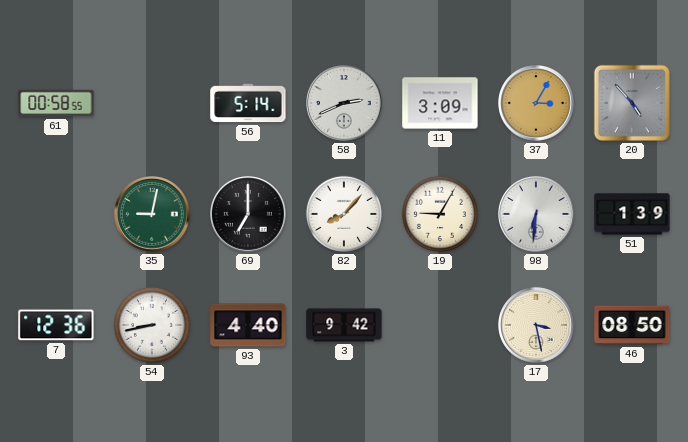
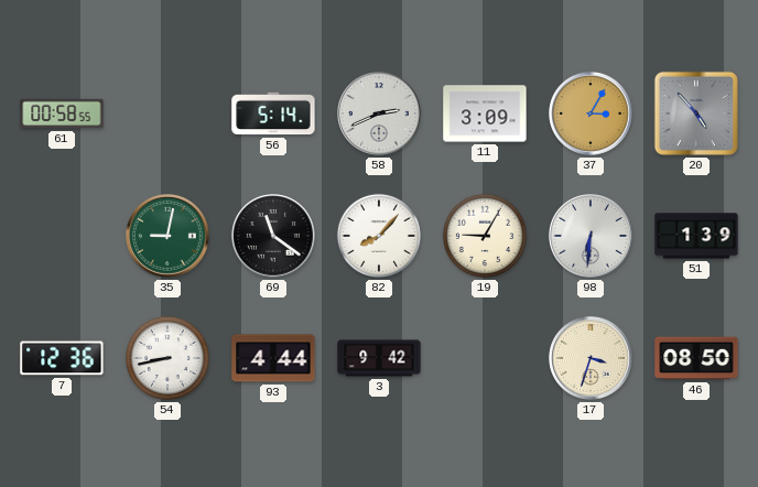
69: 7:00 -> 11:21
93: 4:40 -> 4:44
17: 3:28 -> 3:33
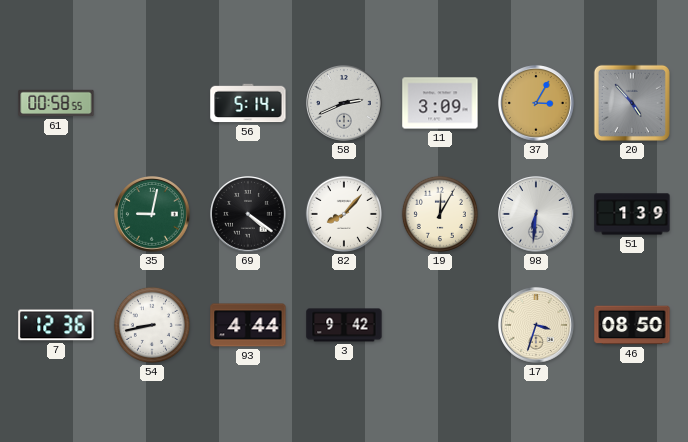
69: 11:21 -> 4:21
19: 9:05 -> 12:05
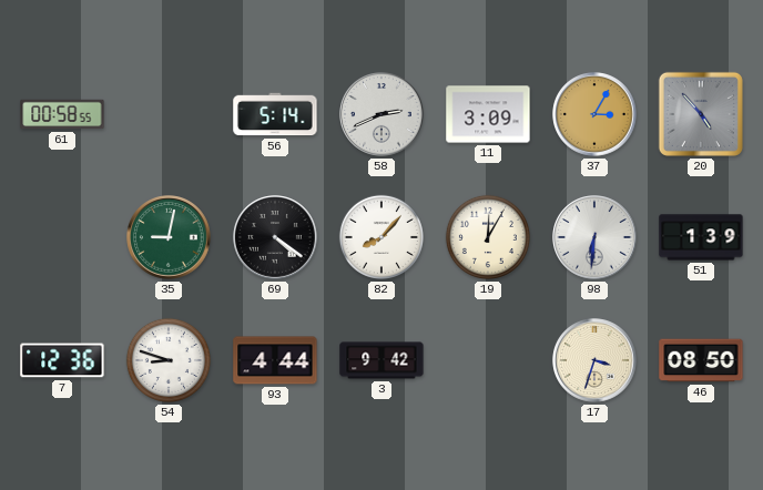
54: 8:43 -> 8:48
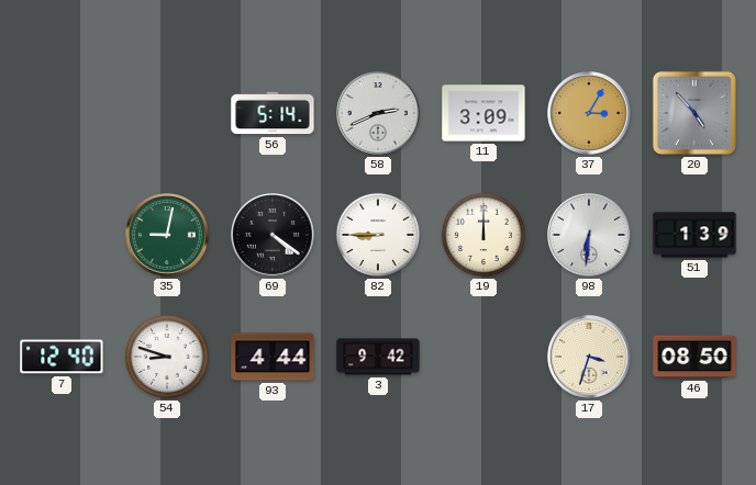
61: 00:58 -> none
82: 8:07 -> 8:45
19: 12:05 -> 12:00
7: 12:36 -> 12:40
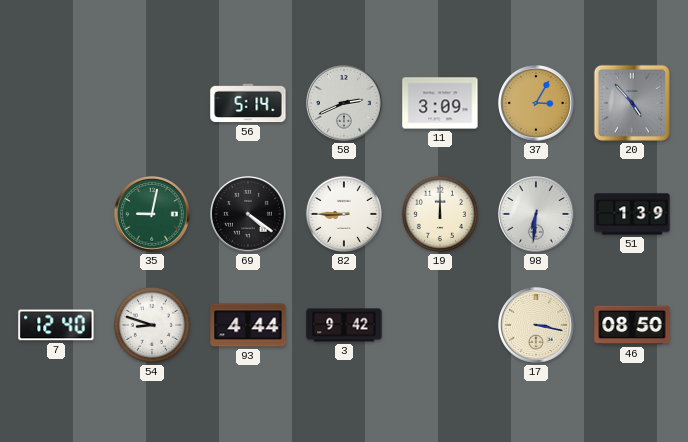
17: 3:33 -> 3:17
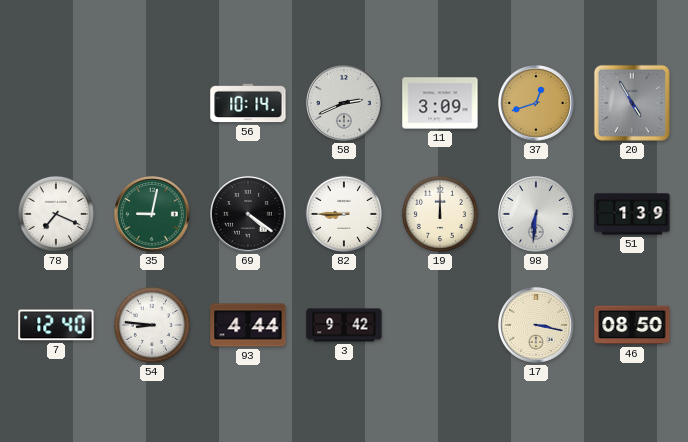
56: 5:14 -> 10:14
37: 3:05 -> 12:42
20: 4:53 -> 4:55
78: none -> 7:19
54: 8:48 -> 8:46
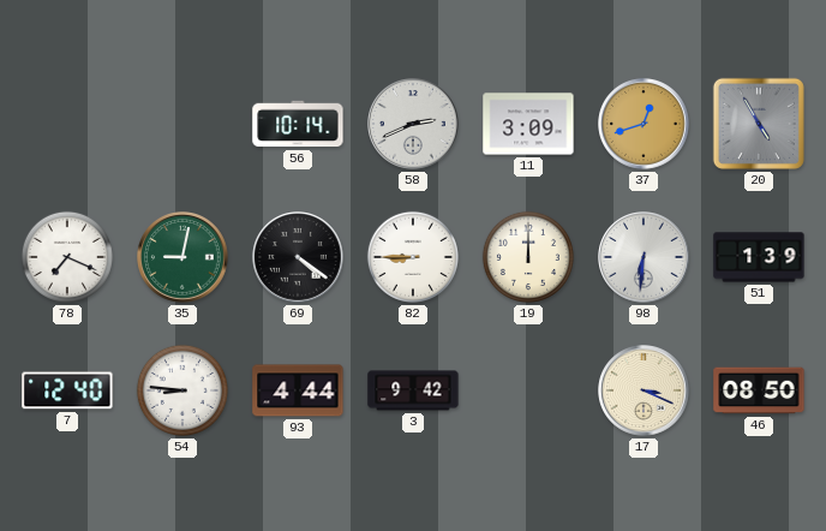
17: 3:17 -> 3:19
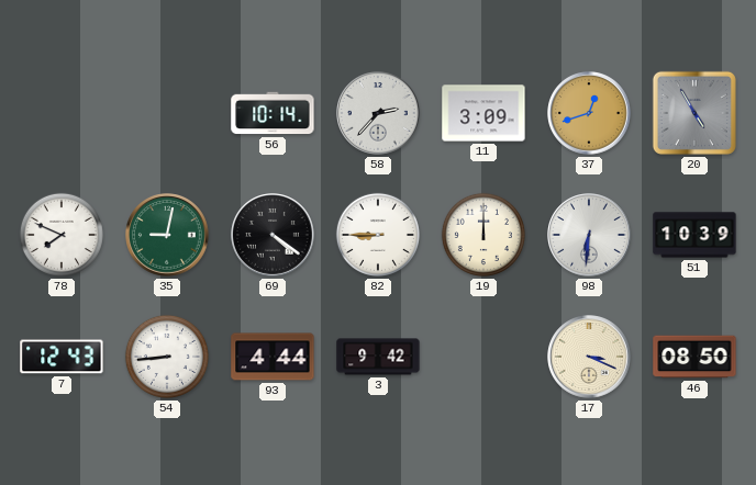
58: 2:41 -> 2:37
78: 7:19 -> 7:49
51: 1:39 -> 10:39
7: 12:40 -> 12:43
54: 8:46 -> 8:44
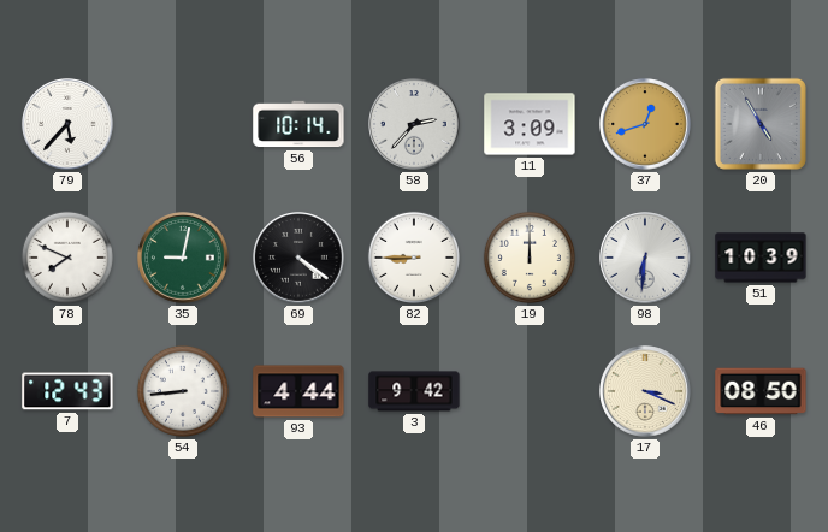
79: none -> 5:37
